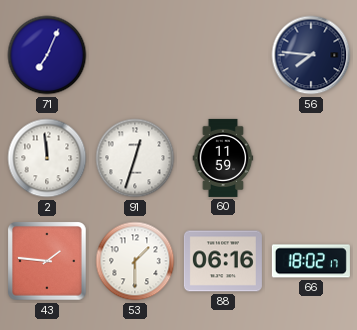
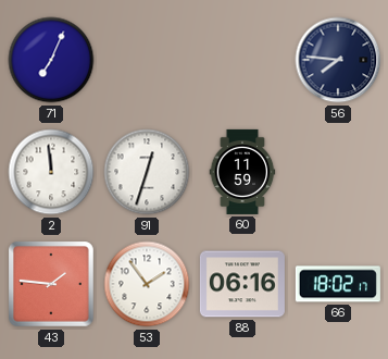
53: 1:30 -> 1:54
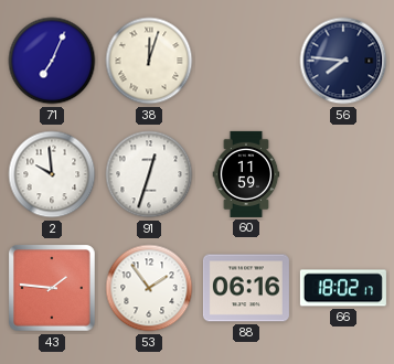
38: none -> 12:03
2: 11:59 -> 9:59
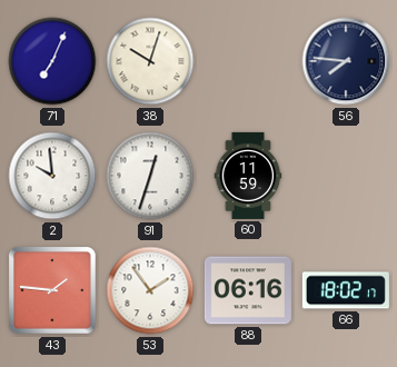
38: 12:03 -> 10:03
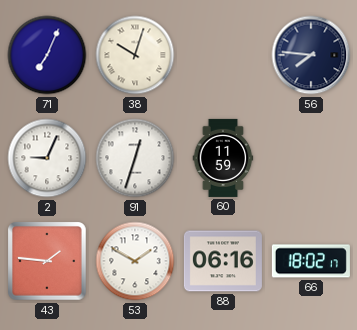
2: 9:59 -> 9:04
53: 1:54 -> 1:50
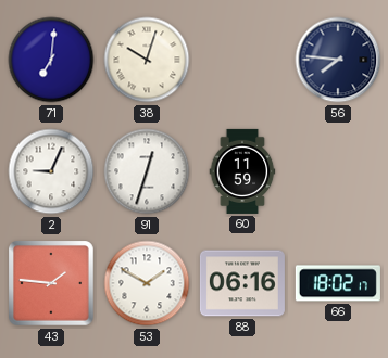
71: 7:04 -> 7:01
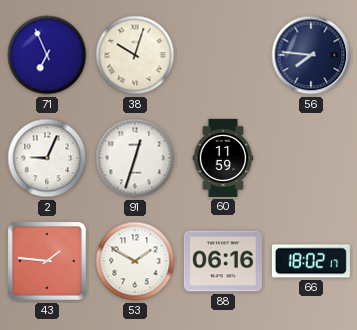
71: 7:01 -> 6:56
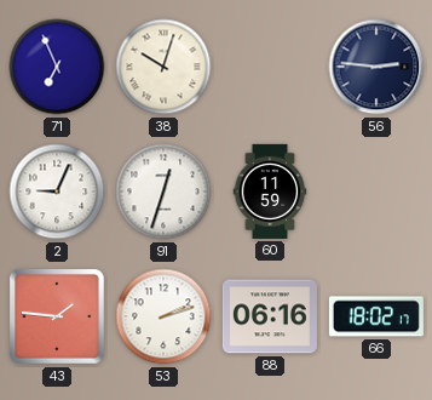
56: 7:46 -> 2:46
53: 1:50 -> 2:12
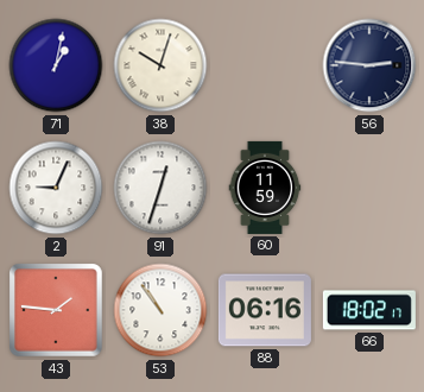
71: 6:56 -> 1:02
53: 2:12 -> 10:54
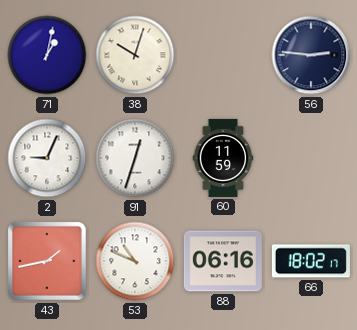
43: 1:46 -> 1:43
53: 10:54 -> 10:49
